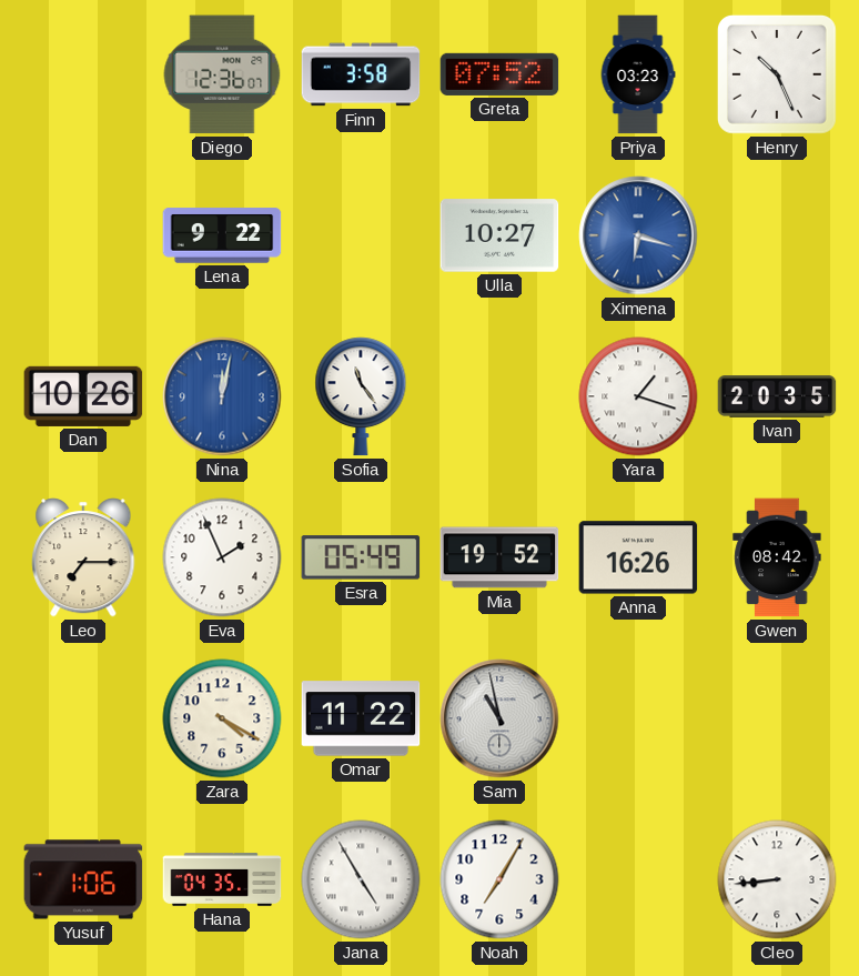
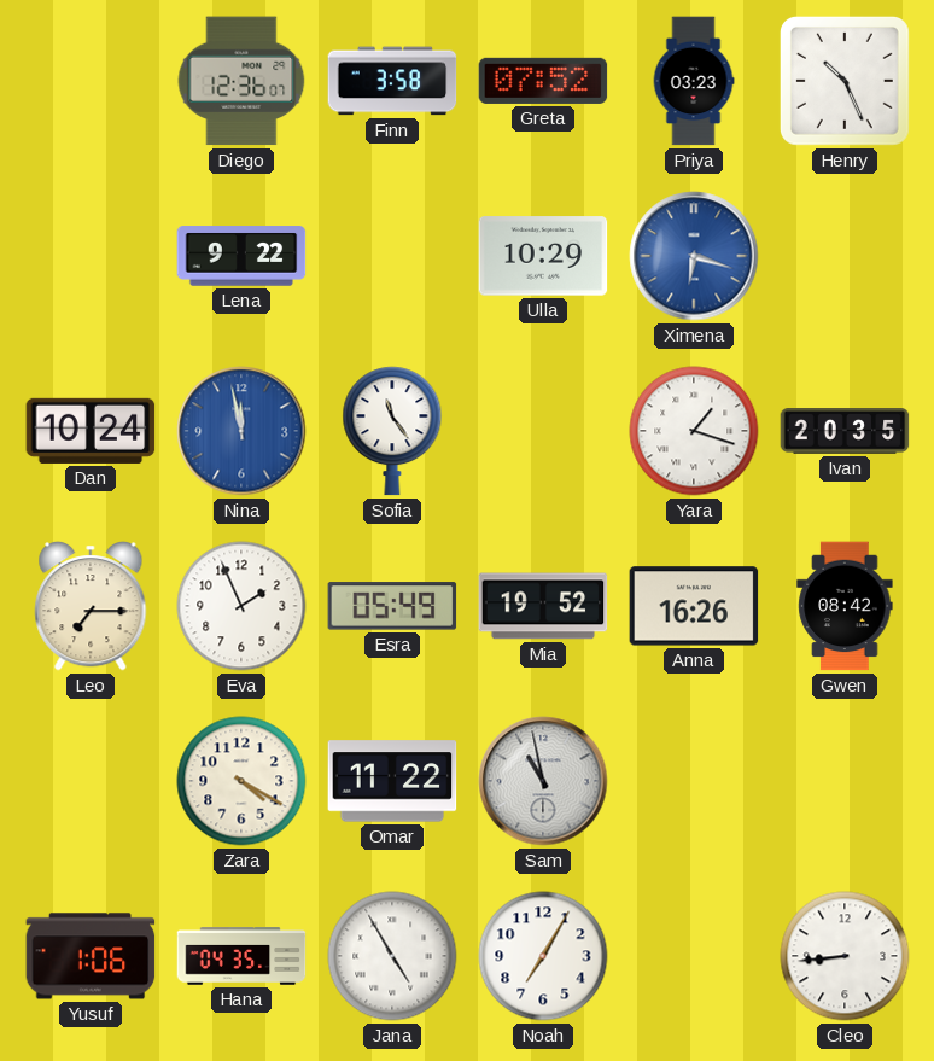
Ulla: 10:27 -> 10:29
Dan: 10:26 -> 10:24
Nina: 12:02 -> 11:58
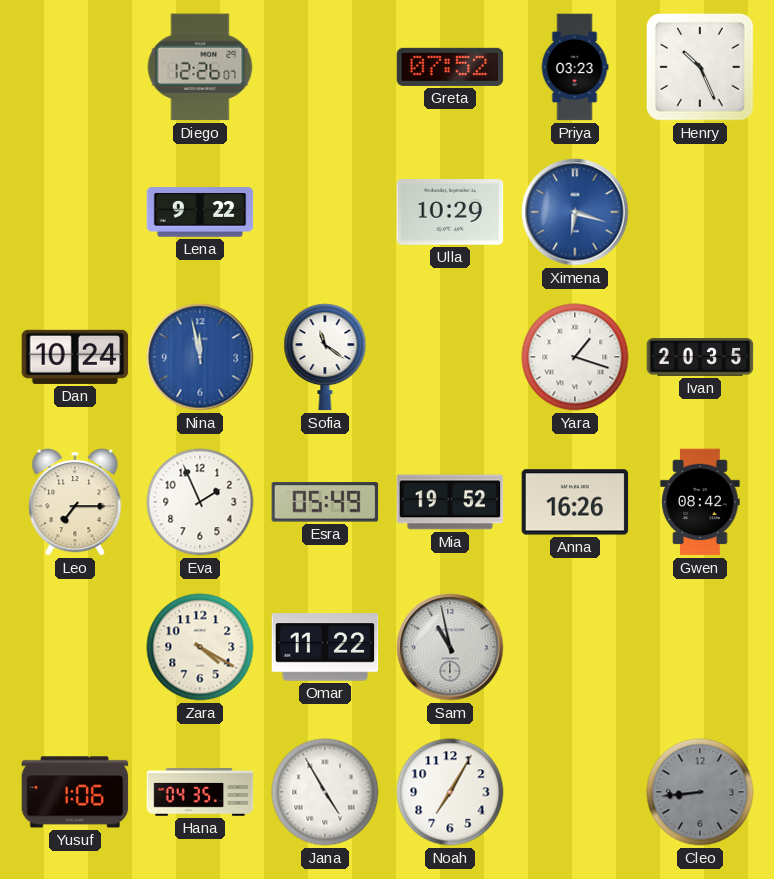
Diego: 12:36 -> 12:26
Finn: 3:58 -> none
Sofia: 11:24 -> 11:21
Cleo dial: white -> grey
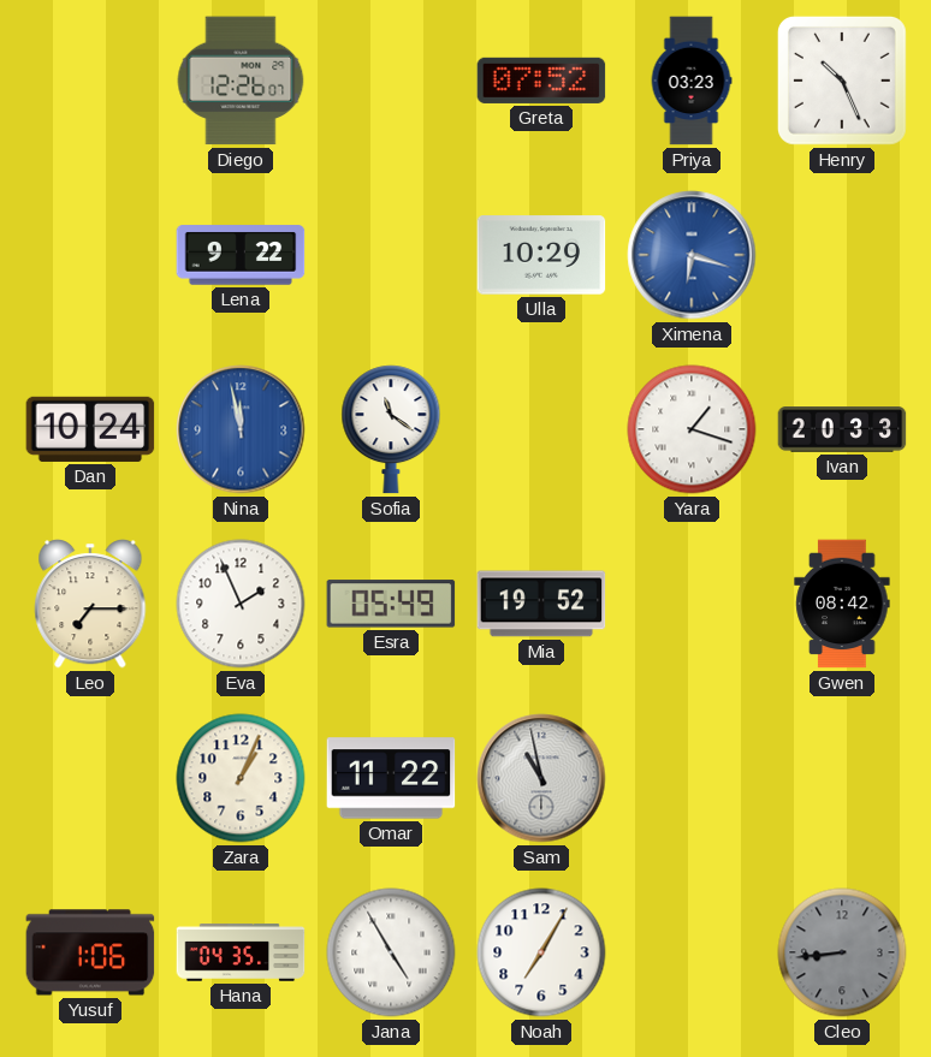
Ivan: 20:35 -> 20:33
Anna: 16:26 -> none
Zara: 4:20 -> 1:04
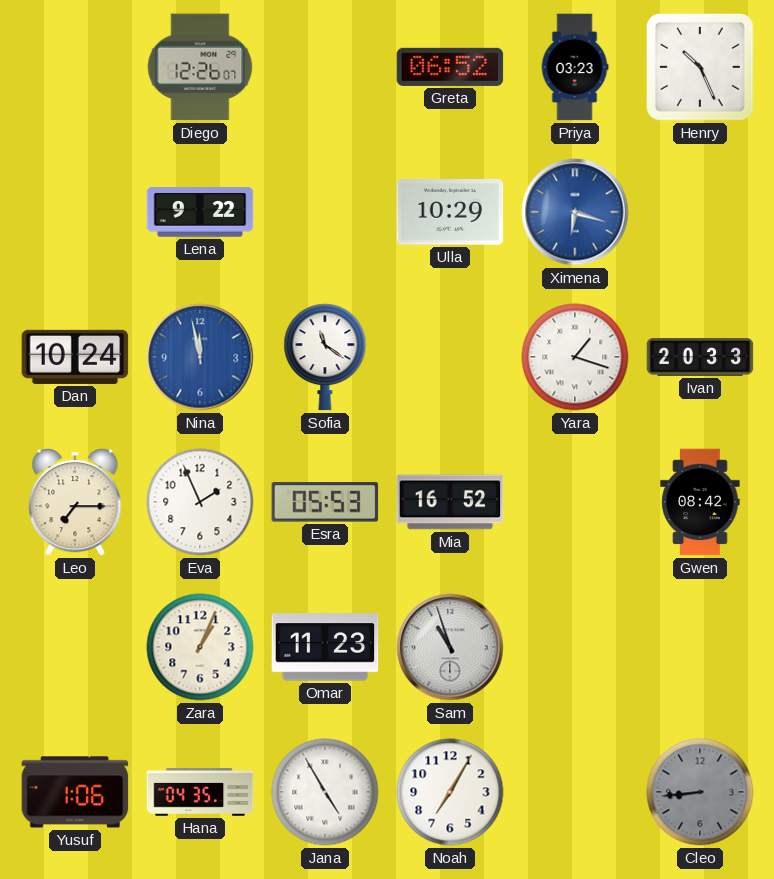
Greta: 07:52 -> 06:52
Esra: 05:49 -> 05:53
Mia: 19:52 -> 16:52
Omar: 11:22 -> 11:23
Sam: 10:58 -> 10:57
